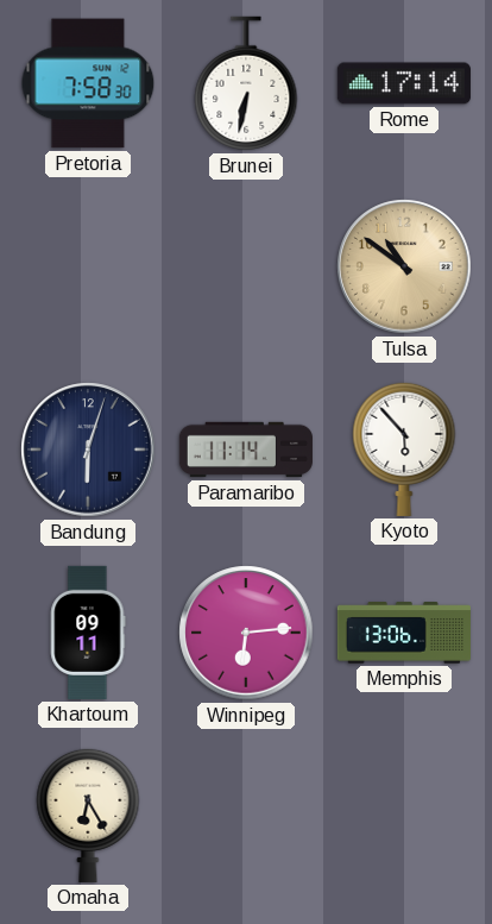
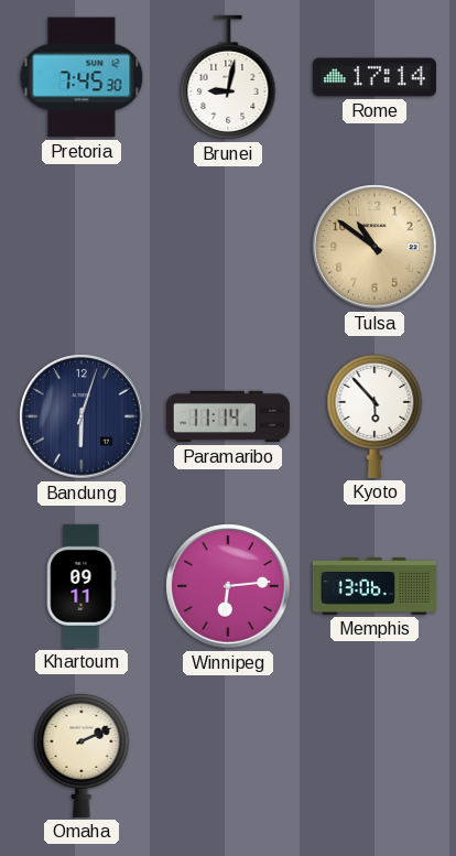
Pretoria: 7:58 -> 7:45
Brunei: 6:32 -> 9:02
Omaha: 6:25 -> 2:11
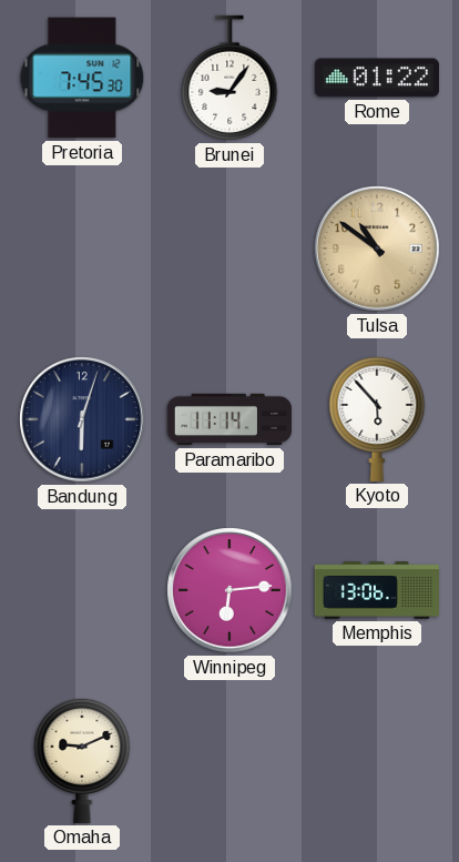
Brunei: 9:02 -> 9:06
Rome: 17:14 -> 01:22
Khartoum: 09:11 -> none
Omaha: 2:11 -> 9:11
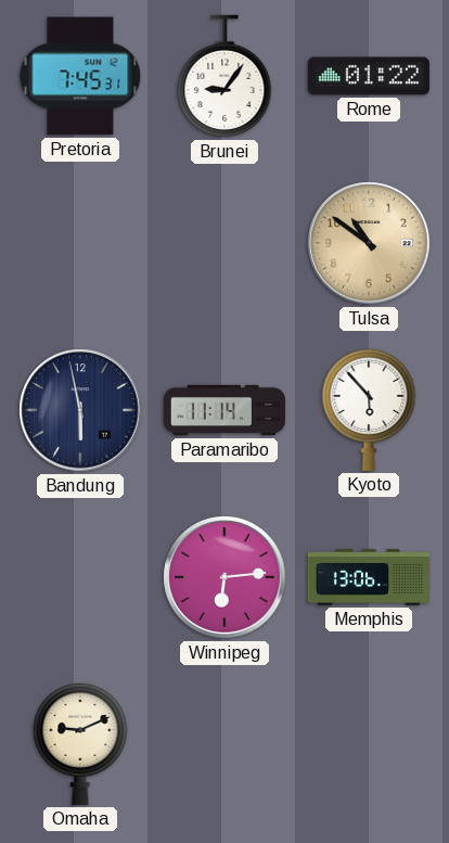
Pretoria: 7:45:30 -> 7:45:31
Bandung: 6:03 -> 5:58
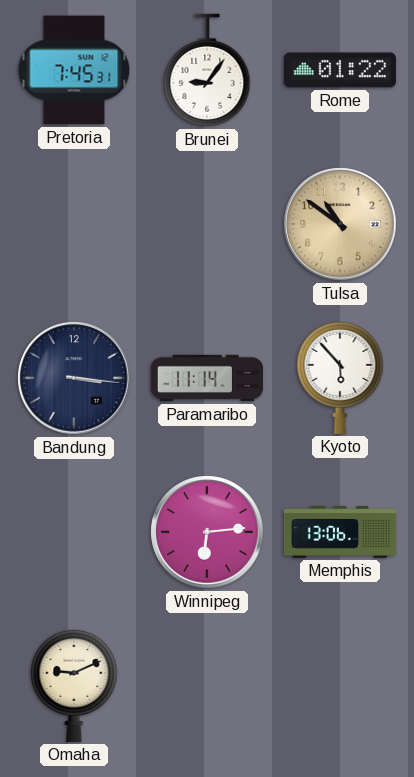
Bandung: 5:58 -> 3:16
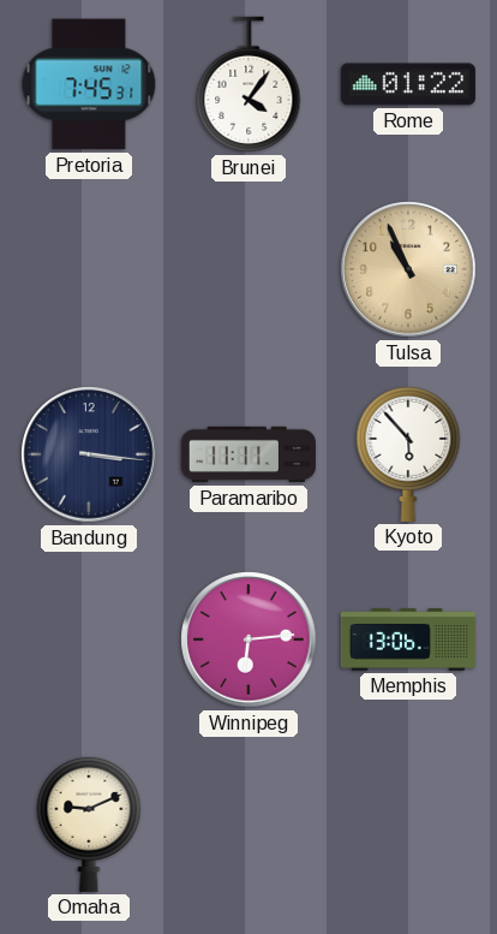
Brunei: 9:06 -> 4:06
Tulsa: 10:51 -> 10:56
Paramaribo: 11:14 -> 11:11
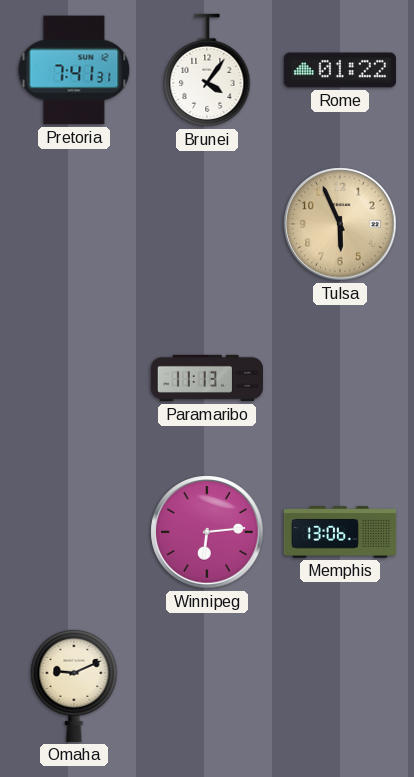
Pretoria: 7:45 -> 7:41
Tulsa: 10:56 -> 5:56
Bandung: 3:16 -> none
Paramaribo: 11:11 -> 11:13
Kyoto: 5:53 -> none
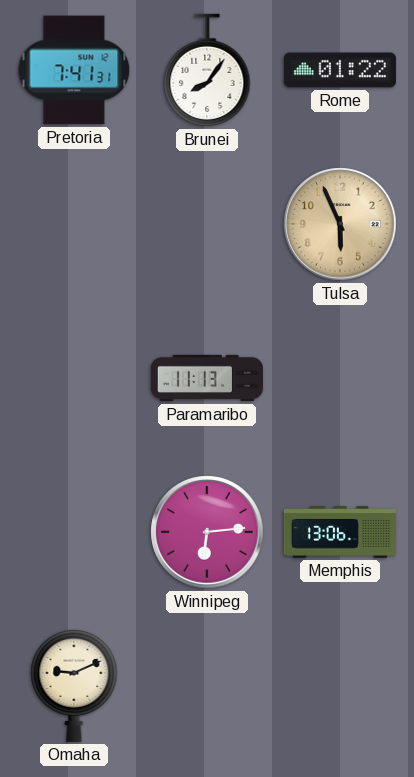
Brunei: 4:06 -> 8:06
